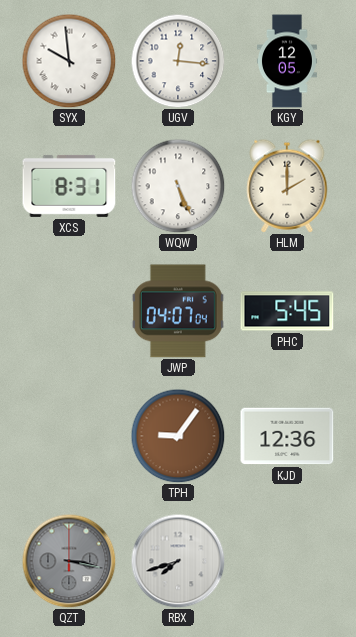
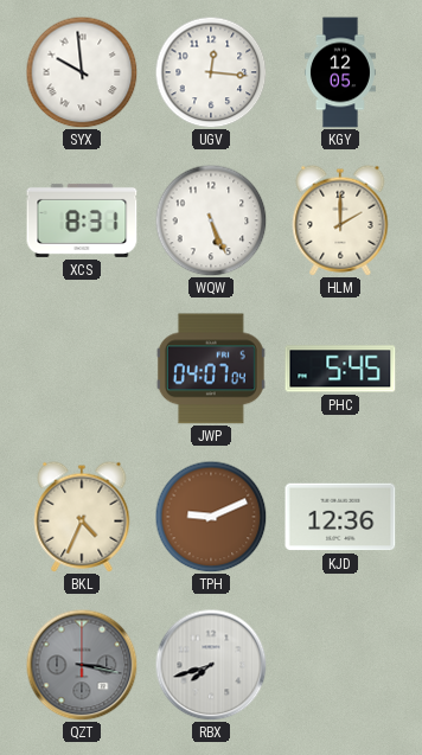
BKL: none -> 4:34
TPH: 9:06 -> 9:11
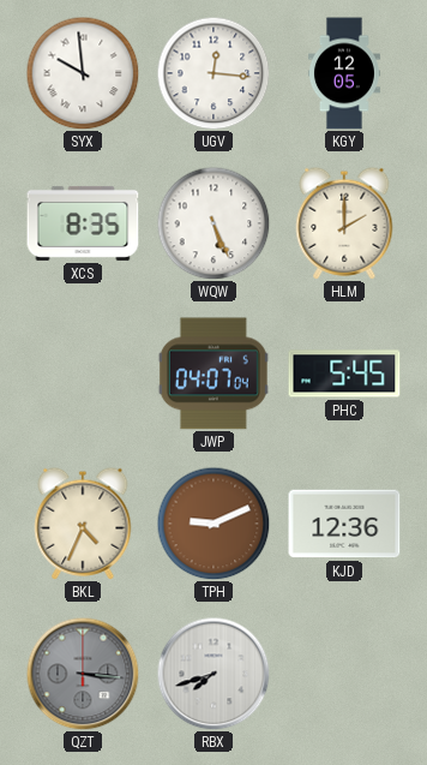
XCS: 8:31 -> 8:35
QZT: 3:17 -> 3:16
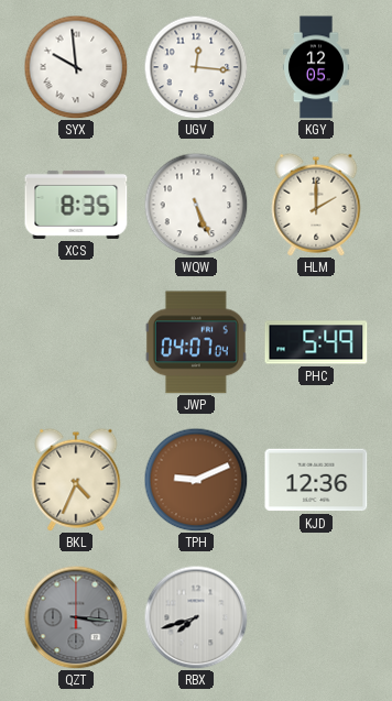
PHC: 5:45 -> 5:49
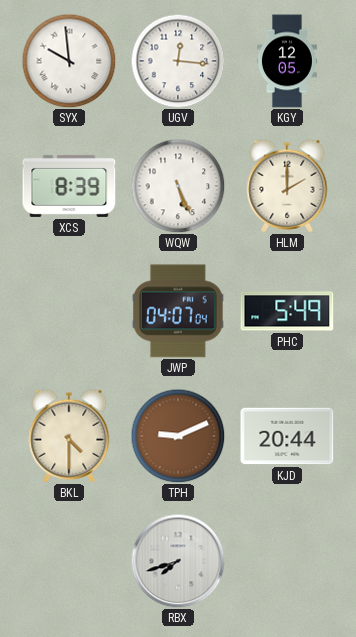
XCS: 8:35 -> 8:39
BKL: 4:34 -> 4:30
KJD: 12:36 -> 20:44
QZT: 3:16 -> none
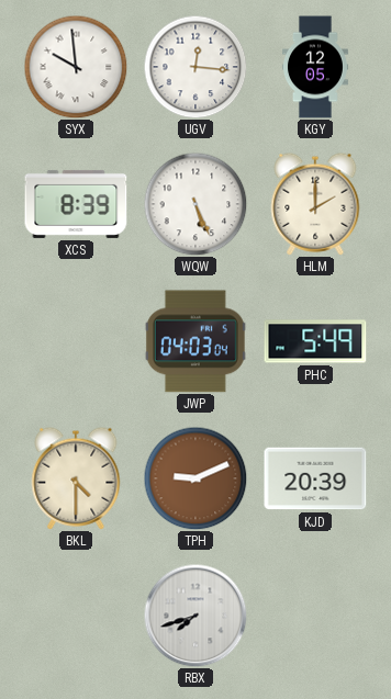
JWP: 04:07 -> 04:03
KJD: 20:44 -> 20:39
